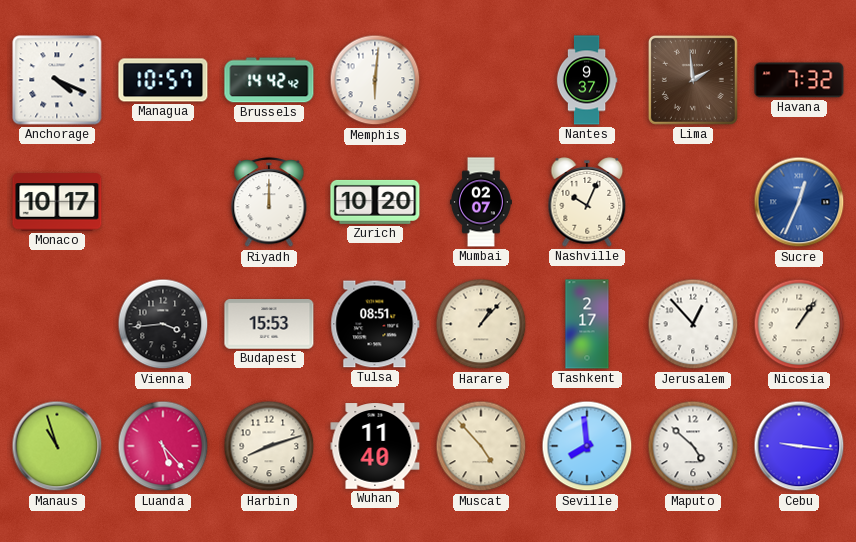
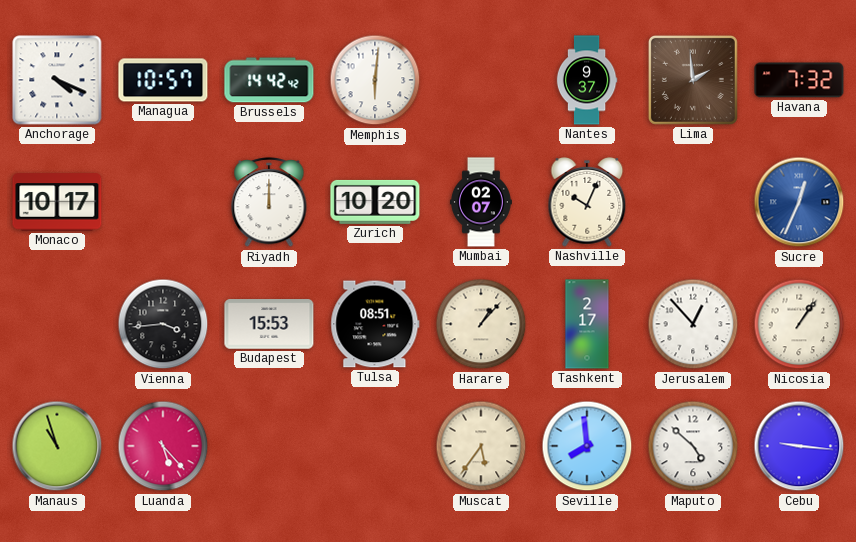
Harbin: 8:12 -> none
Wuhan: 11:40 -> none
Muscat: 4:53 -> 5:36
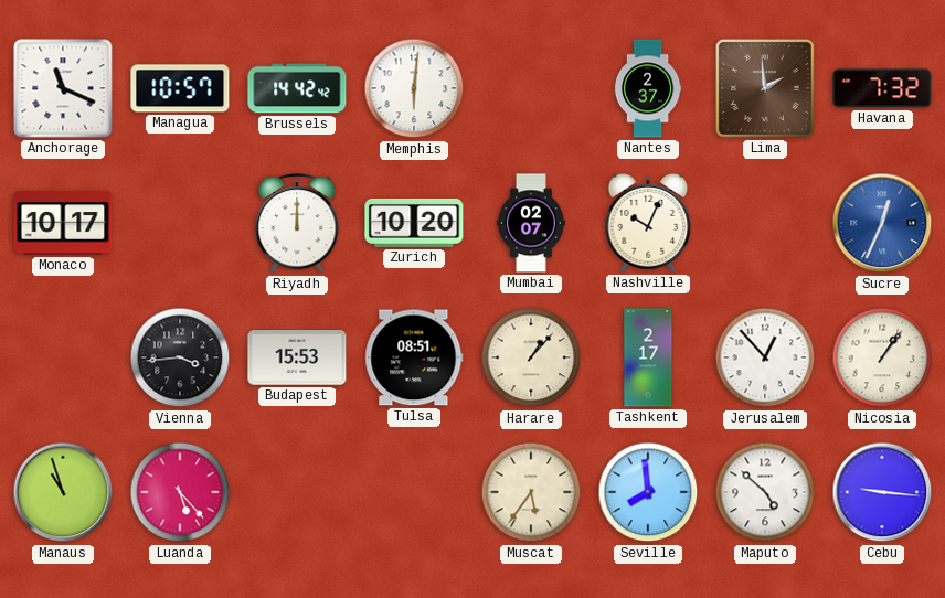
Anchorage: 4:19 -> 11:19
Nantes: 9:37 -> 2:37
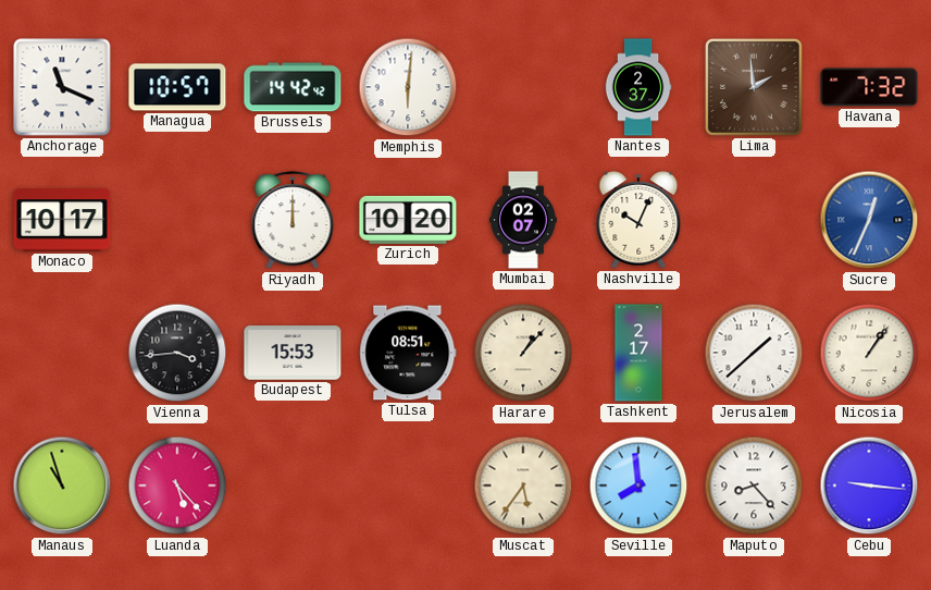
Jerusalem: 12:53 -> 1:38
Maputo: 4:52 -> 8:23
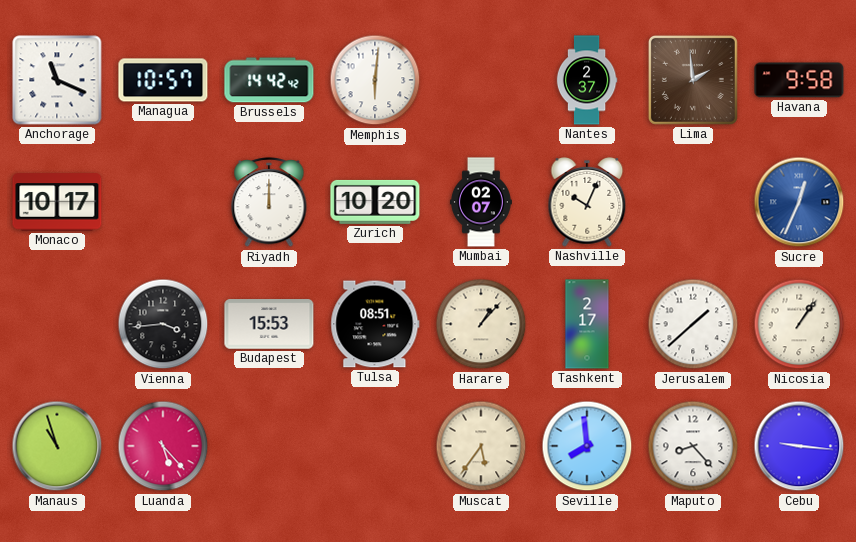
Havana: 7:32 -> 9:58
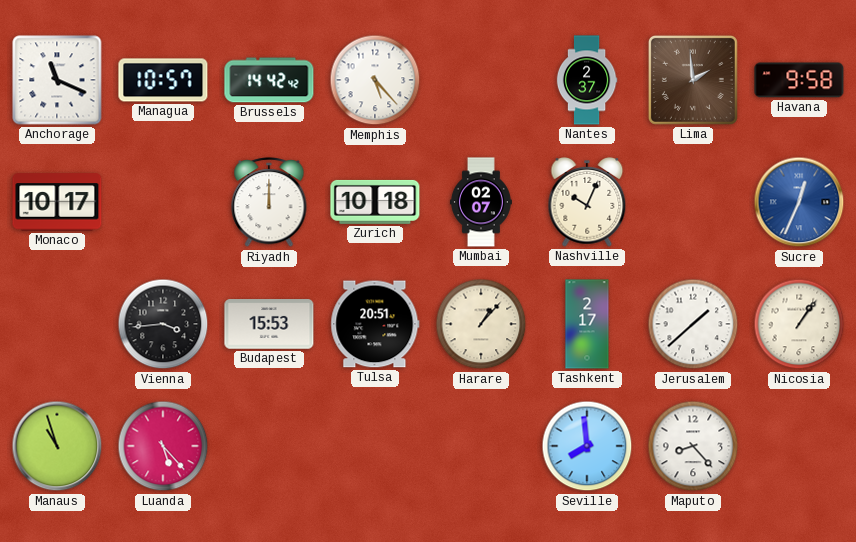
Memphis: 6:01 -> 5:23
Zurich: 10:20 -> 10:18
Tulsa: 08:51 -> 20:51
Muscat: 5:36 -> none
Cebu: 9:16 -> none
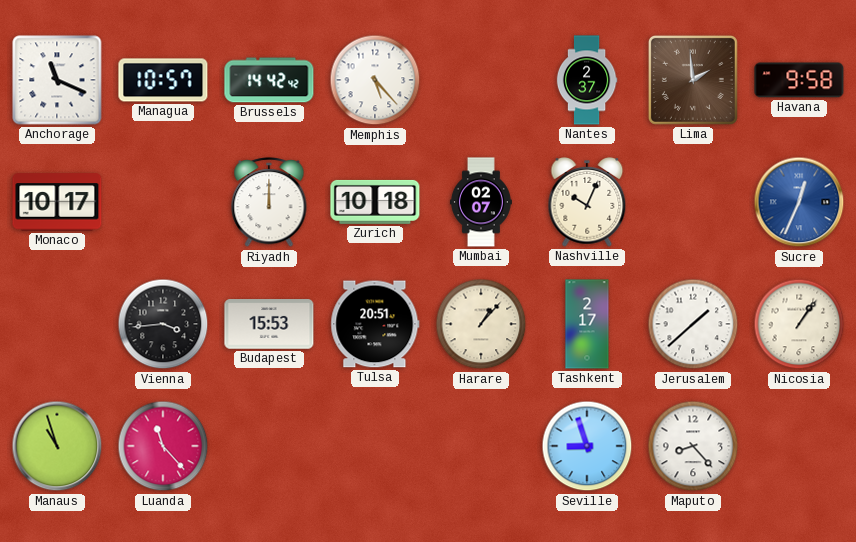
Luanda: 5:23 -> 11:23
Seville: 7:59 -> 8:57
